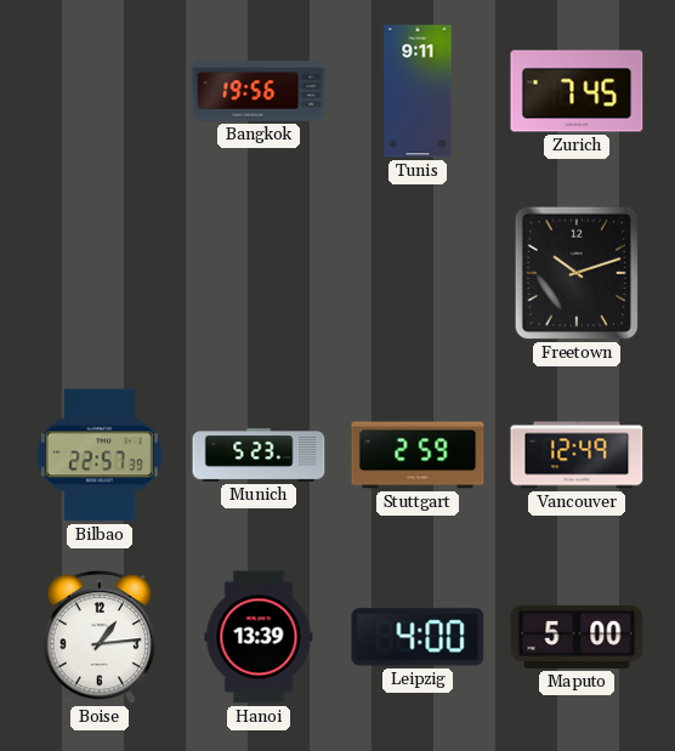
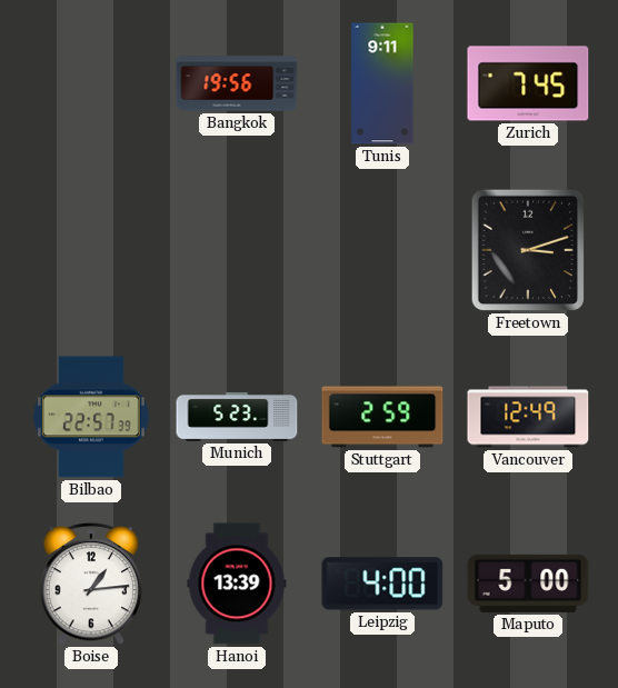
Freetown: 10:12 -> 3:12
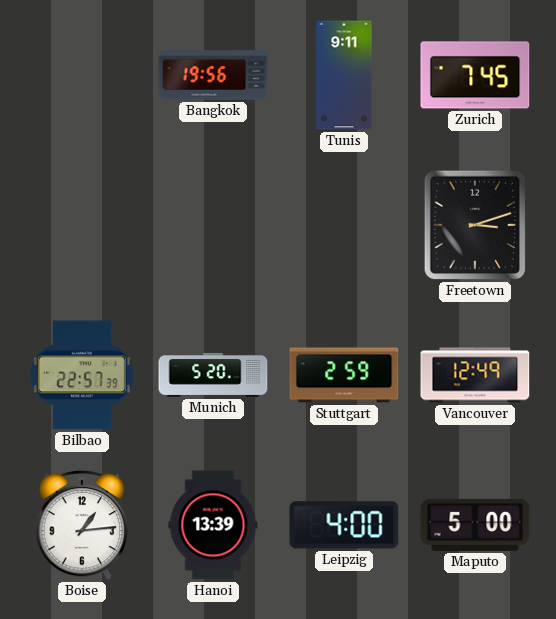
Munich: 5:23 -> 5:20
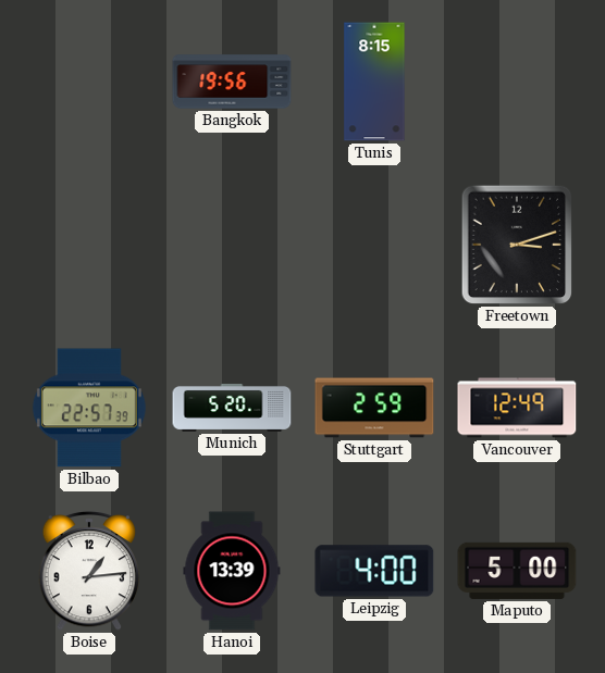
Tunis: 9:11 -> 8:15
Zurich: 7:45 -> none
